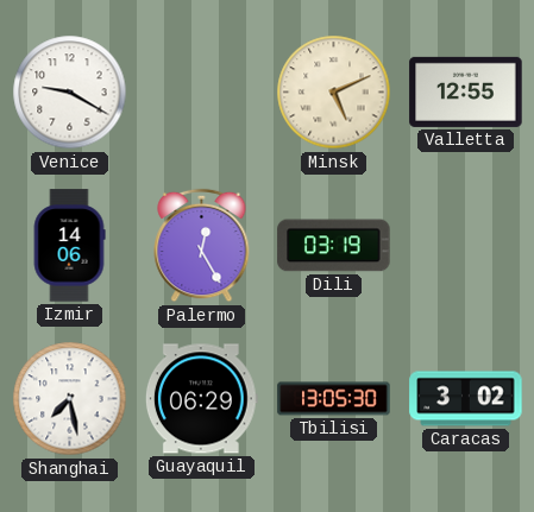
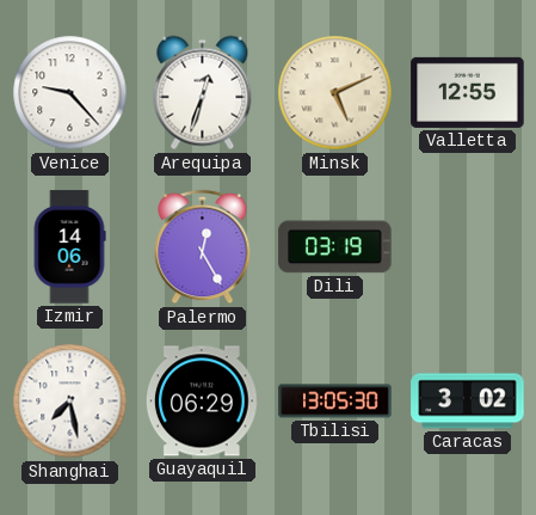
Venice: 9:20 -> 9:23
Arequipa: none -> 12:33
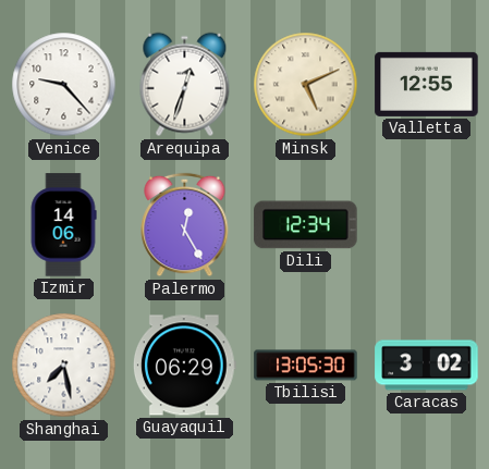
Dili: 03:19 -> 12:34
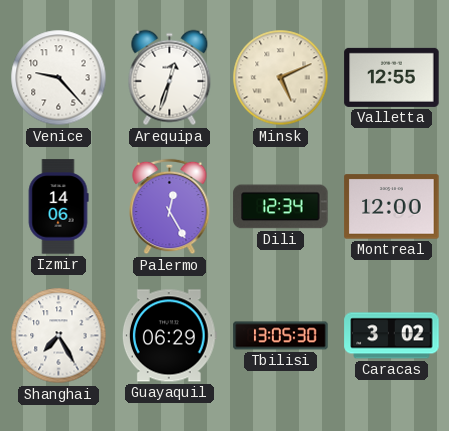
Montreal: none -> 12:00
Shanghai: 7:28 -> 7:25
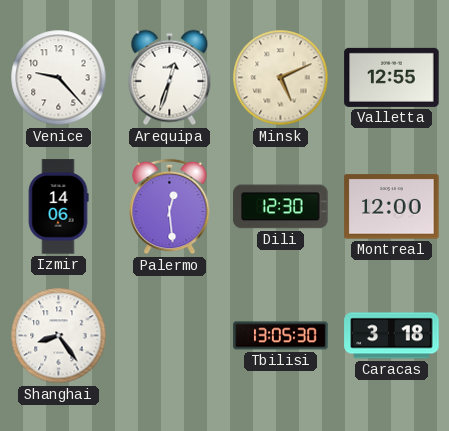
Palermo: 12:25 -> 12:29
Dili: 12:34 -> 12:30
Shanghai: 7:25 -> 8:24
Guayaquil: 06:29 -> none
Caracas: 3:02 -> 3:18
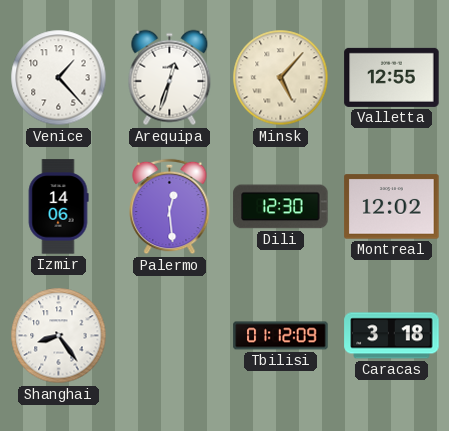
Venice: 9:23 -> 1:23
Minsk: 5:11 -> 5:07
Montreal: 12:00 -> 12:02
Tbilisi: 13:05 -> 01:12
